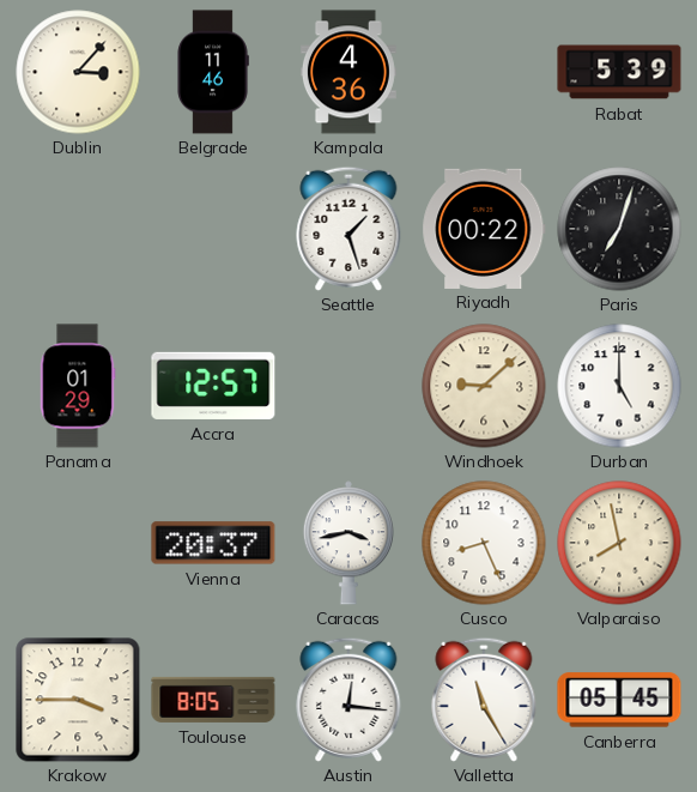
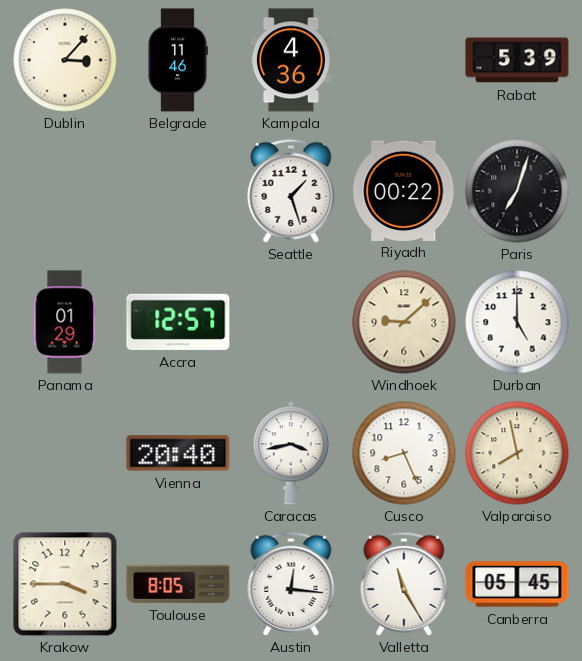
Vienna: 20:37 -> 20:40
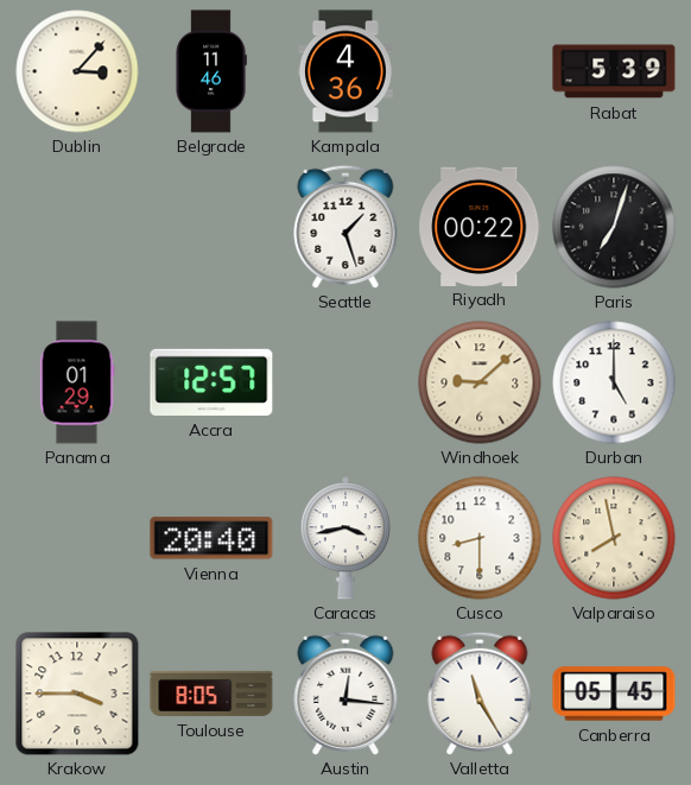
Cusco: 8:26 -> 8:30
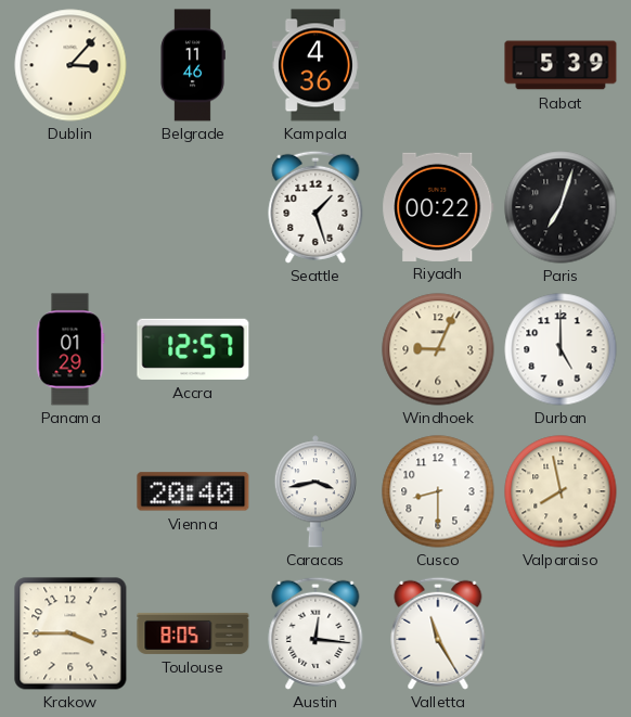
Windhoek: 9:08 -> 9:04
Canberra: 05:45 -> none
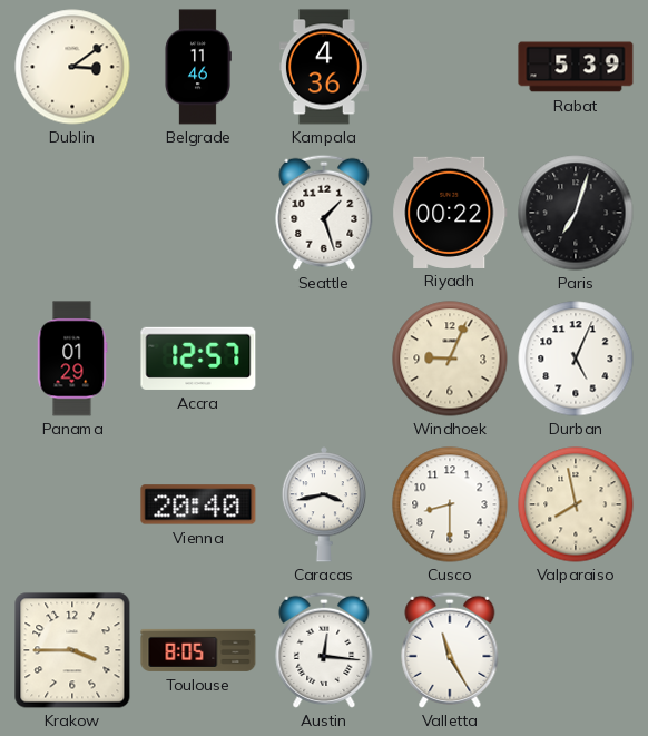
Dublin: 3:07 -> 3:09
Durban: 5:00 -> 5:04
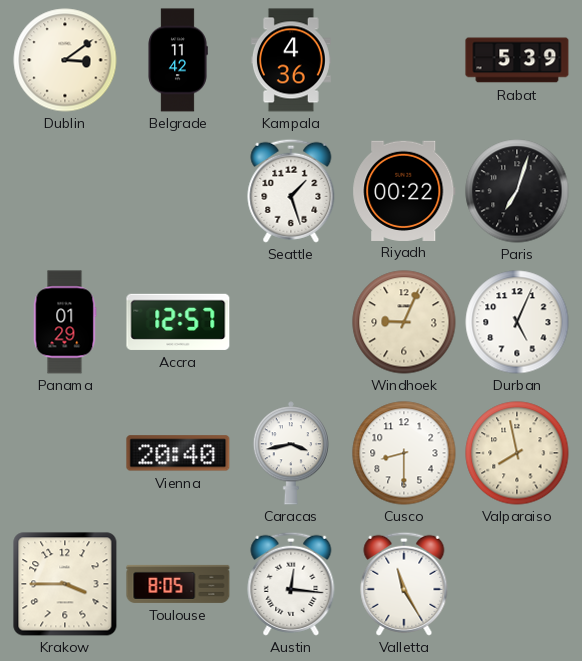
Belgrade: 11:46 -> 11:42
